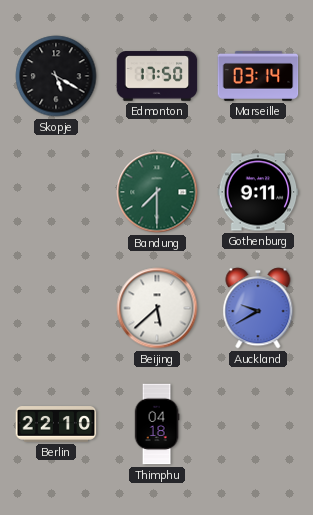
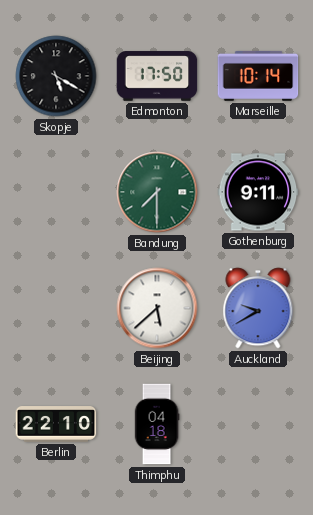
Marseille: 03:14 -> 10:14
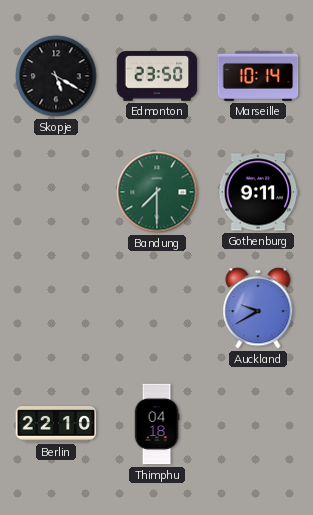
Edmonton: 17:50 -> 23:50
Beijing: 5:38 -> none
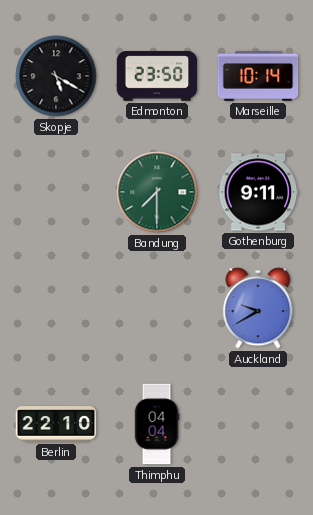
Thimphu: 04:18 -> 04:04
